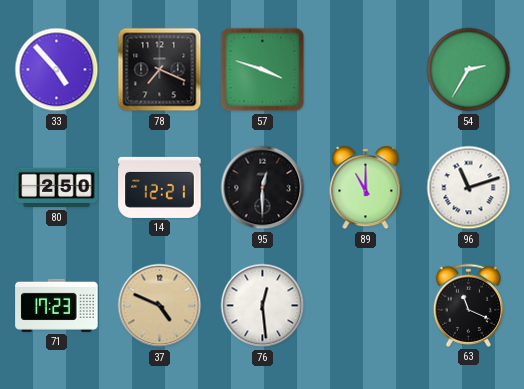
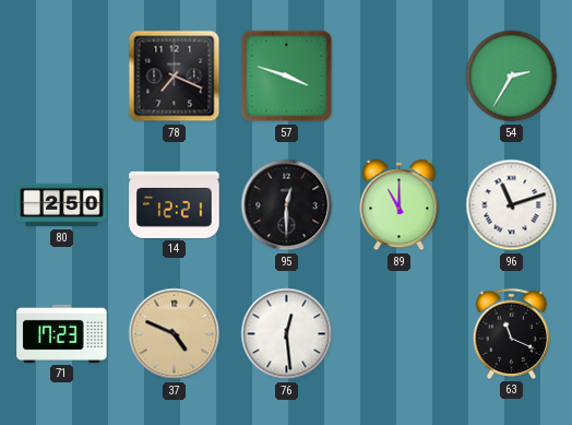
33: 4:53 -> none
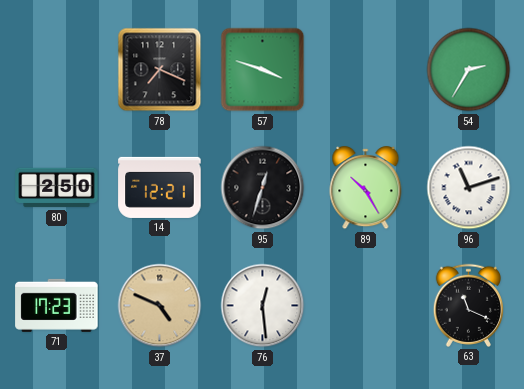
95: 12:30 -> 12:33
89: 11:00 -> 10:25
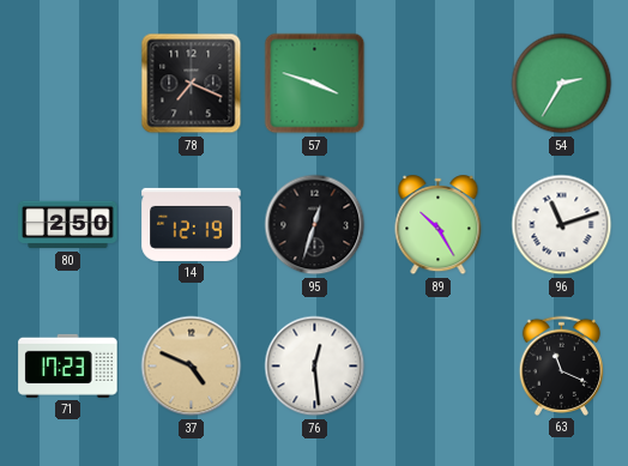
14: 12:21 -> 12:19
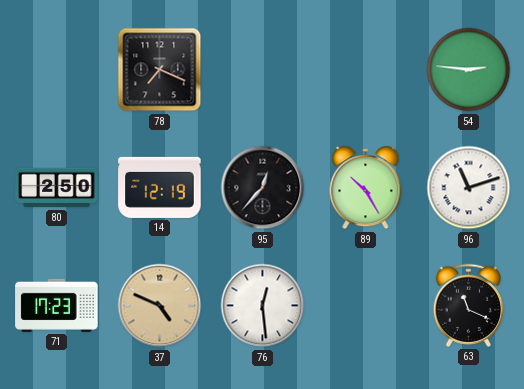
57: 3:48 -> none
54: 2:35 -> 2:46
95: 12:33 -> 12:37
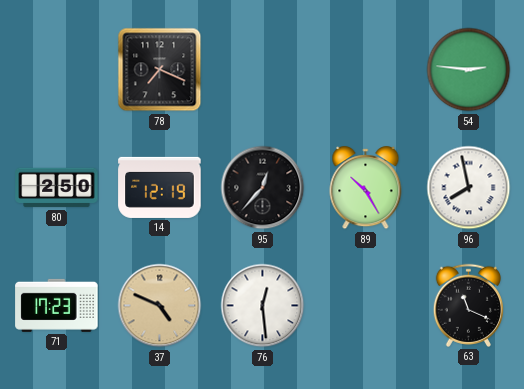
96: 11:12 -> 7:58
